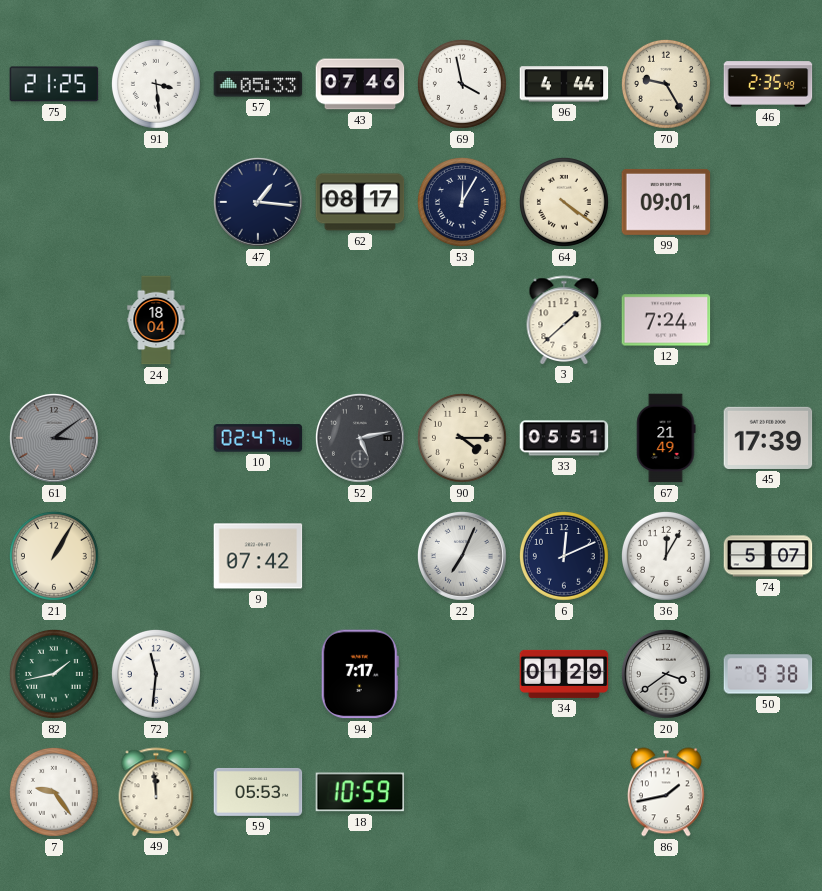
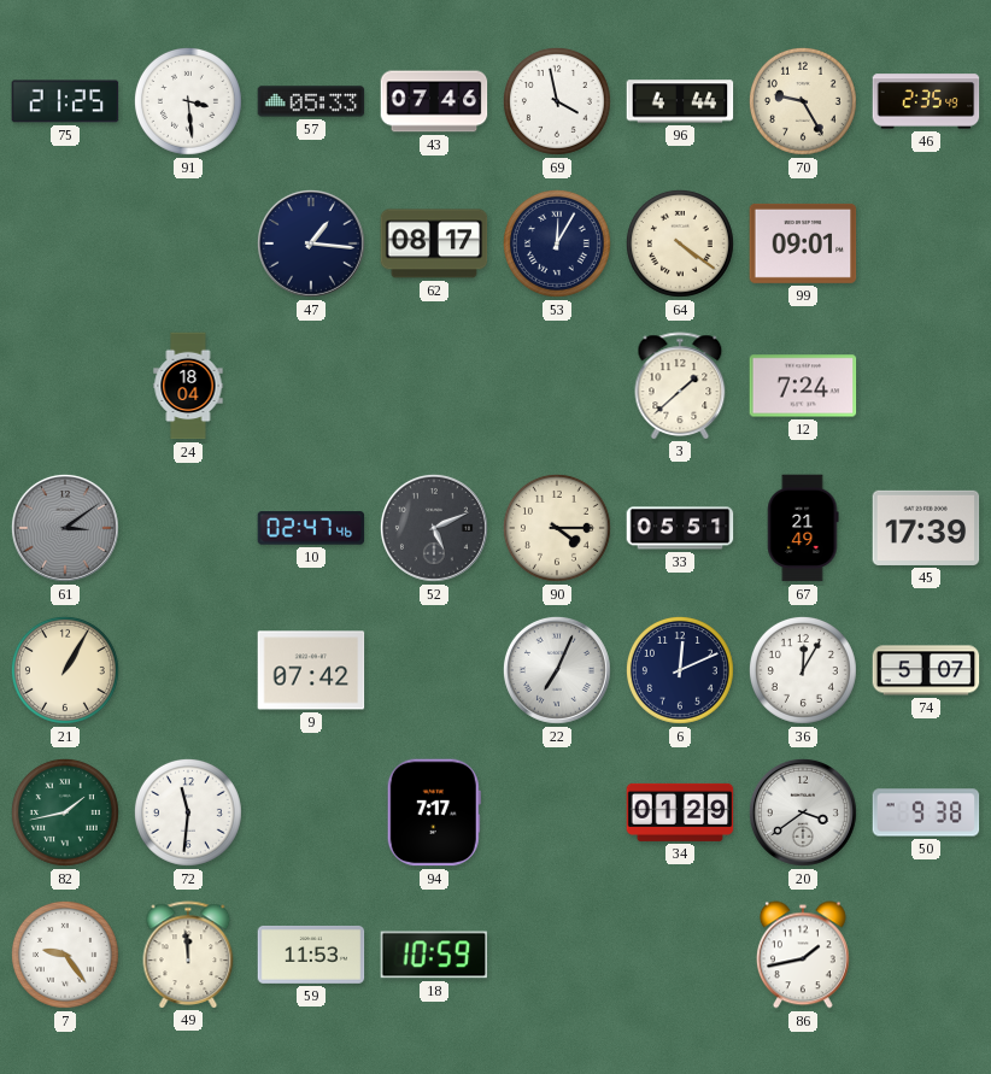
52: 5:13 -> 5:11
59: 05:53 -> 11:53
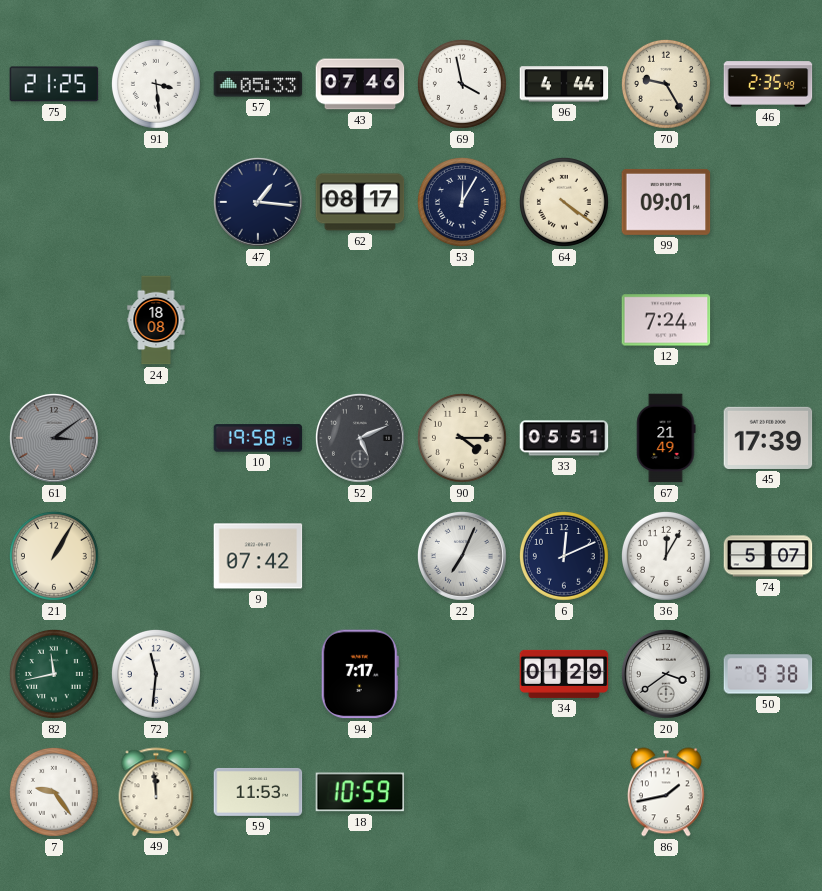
24: 18:04 -> 18:08
3: 1:38 -> none
10: 02:47 -> 19:58
82: 1:43 -> 11:43
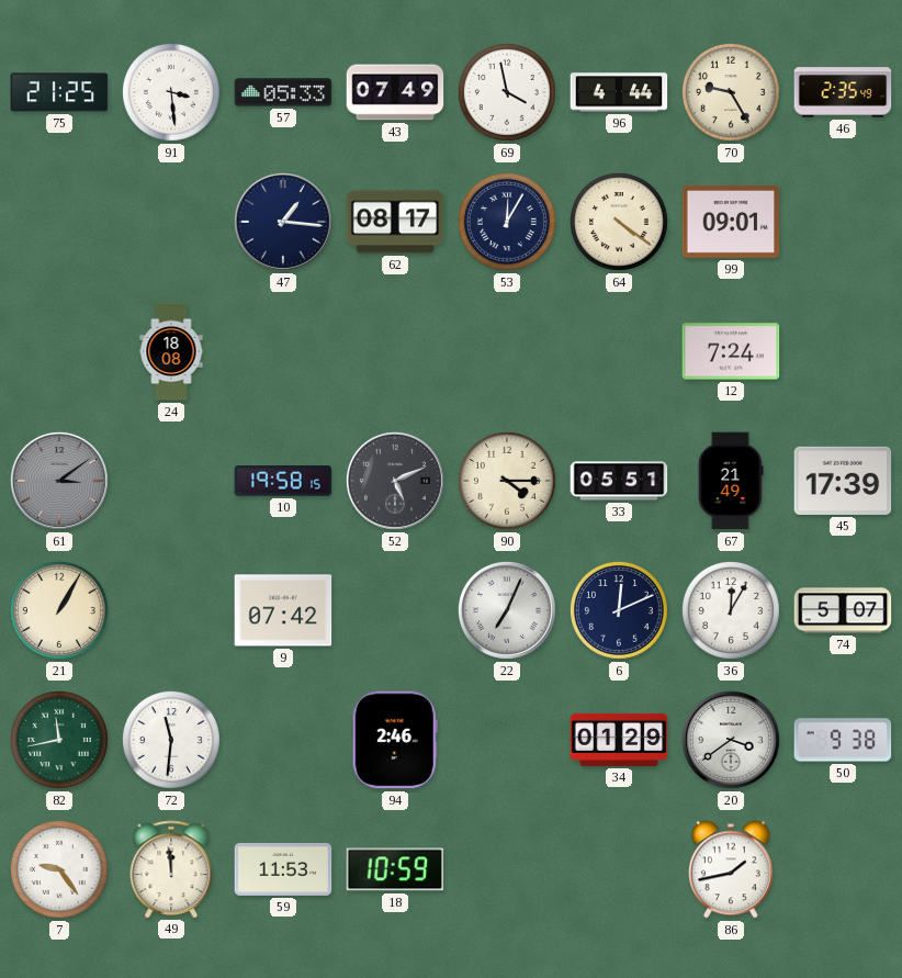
43: 07:46 -> 07:49
94: 7:17 -> 2:46
